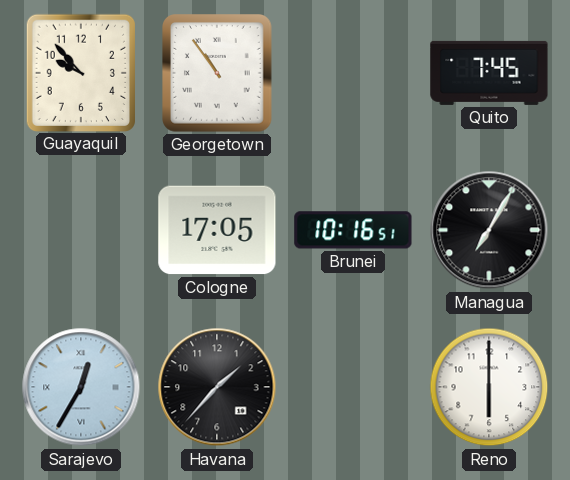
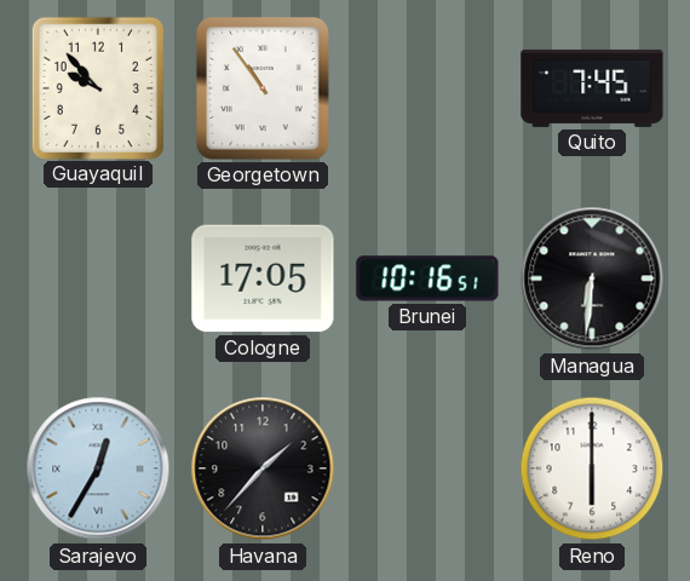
Managua: 7:05 -> 6:31
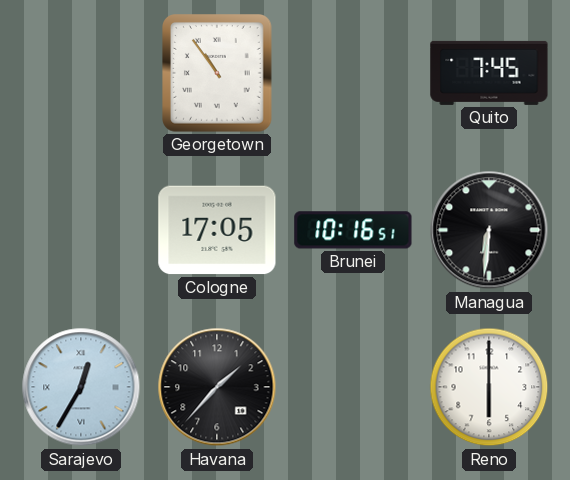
Guayaquil: 9:53 -> none
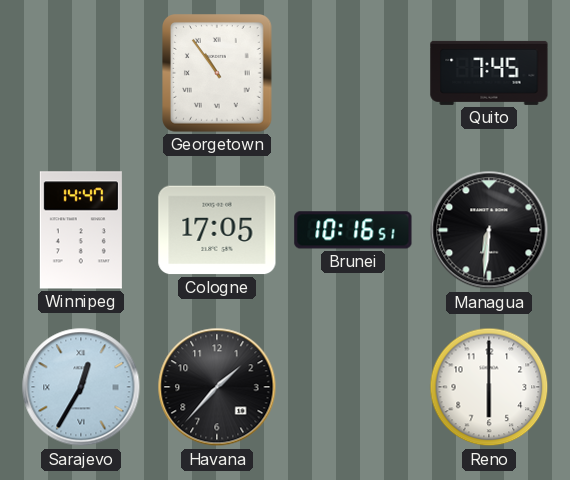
Winnipeg: none -> 14:47
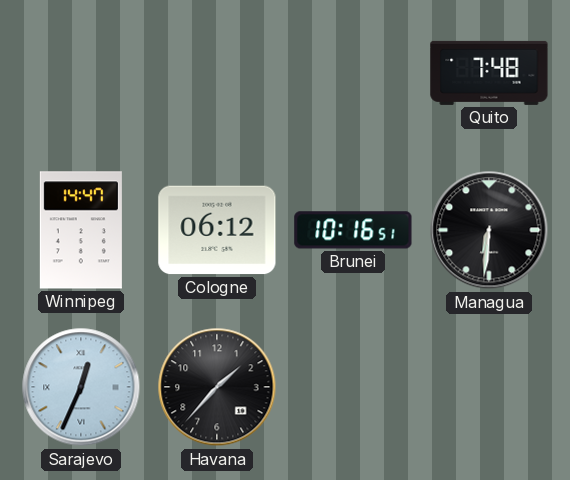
Georgetown: 10:54 -> none
Quito: 7:45 -> 7:48
Cologne: 17:05 -> 06:12
Sarajevo: 12:35 -> 12:34
Reno: 6:00 -> none
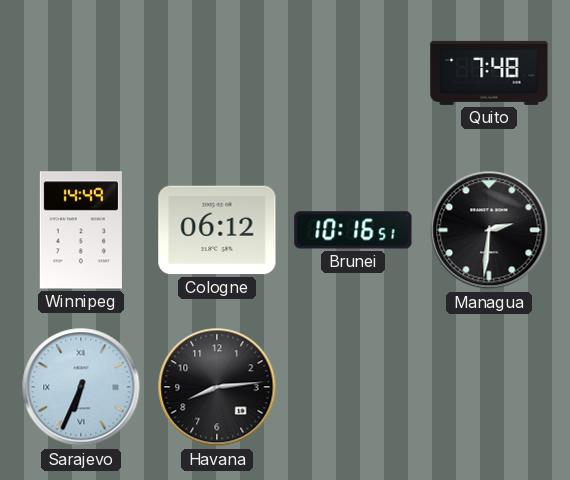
Winnipeg: 14:47 -> 14:49
Managua: 6:31 -> 2:31
Sarajevo: 12:34 -> 6:34
Havana: 1:37 -> 8:14
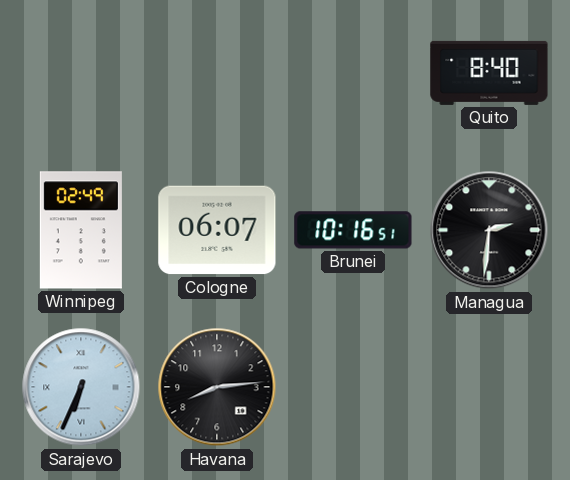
Quito: 7:48 -> 8:40
Winnipeg: 14:49 -> 02:49
Cologne: 06:12 -> 06:07
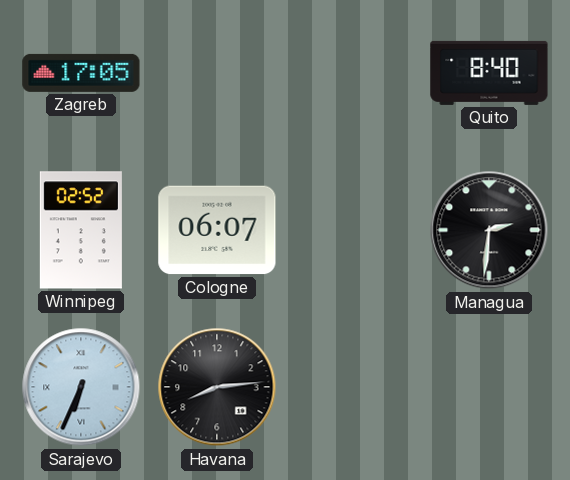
Zagreb: none -> 17:05
Winnipeg: 02:49 -> 02:52
Brunei: 10:16 -> none
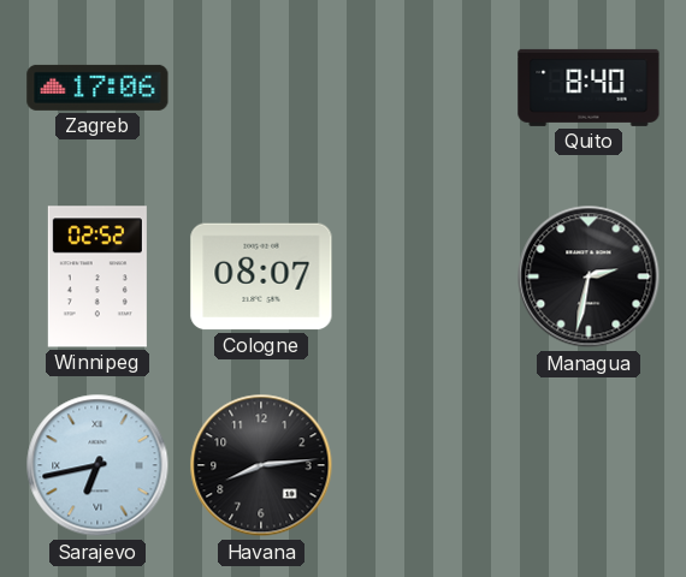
Zagreb: 17:05 -> 17:06
Cologne: 06:07 -> 08:07
Managua: 2:31 -> 2:32
Sarajevo: 6:34 -> 6:43
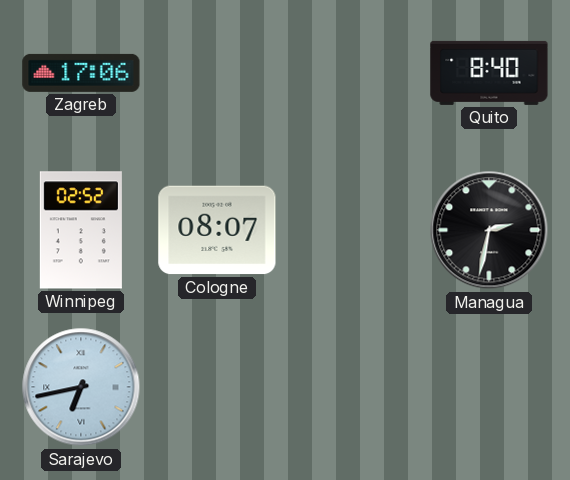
Havana: 8:14 -> none
